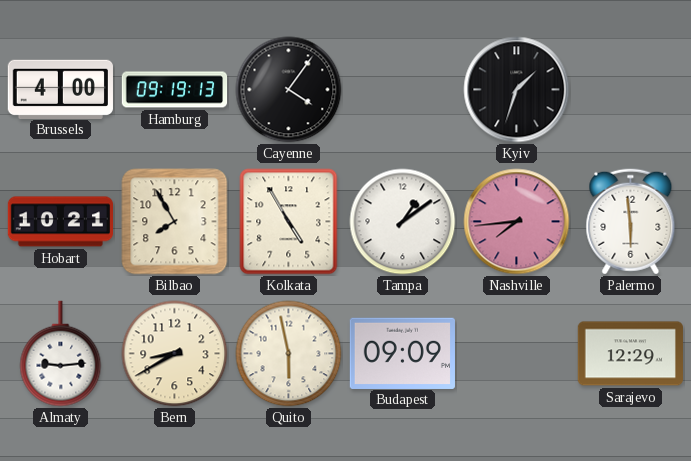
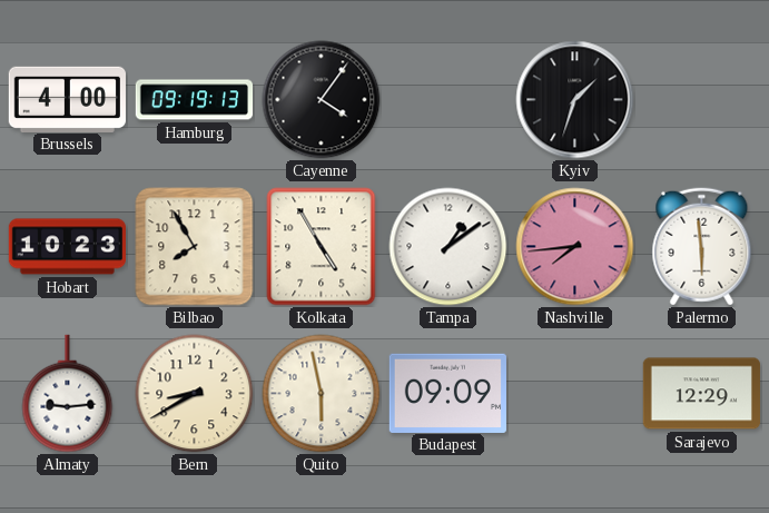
Hobart: 10:21 -> 10:23
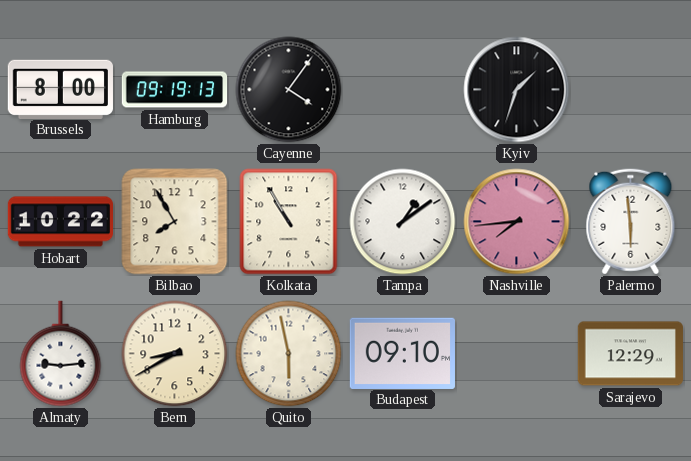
Brussels: 4:00 -> 8:00
Hobart: 10:23 -> 10:22
Kolkata: 4:55 -> 10:55
Budapest: 09:09 -> 09:10
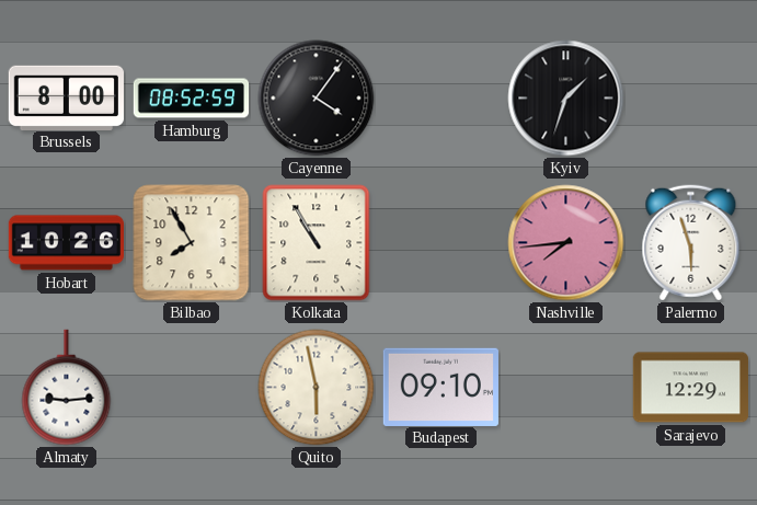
Hamburg: 09:19 -> 08:52
Hobart: 10:22 -> 10:26
Tampa: 1:09 -> none
Palermo: 5:59 -> 5:57
Bern: 8:40 -> none
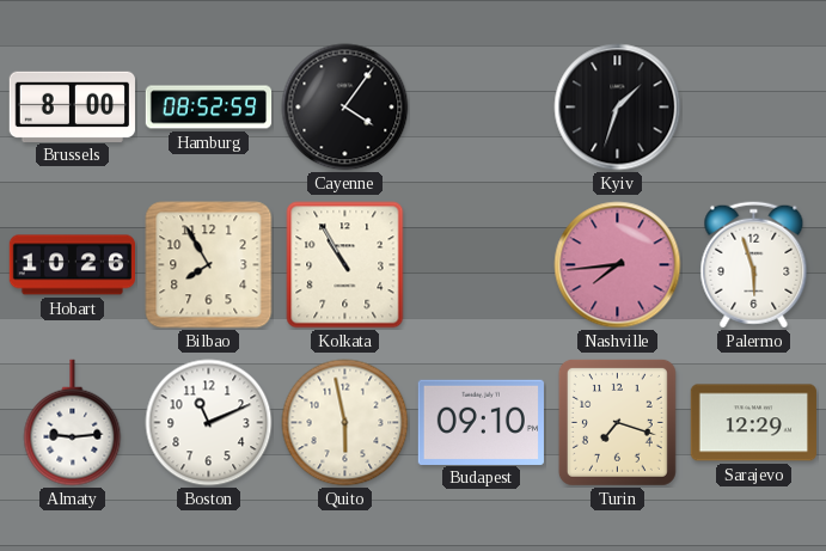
Boston: none -> 11:11
Turin: none -> 7:18
